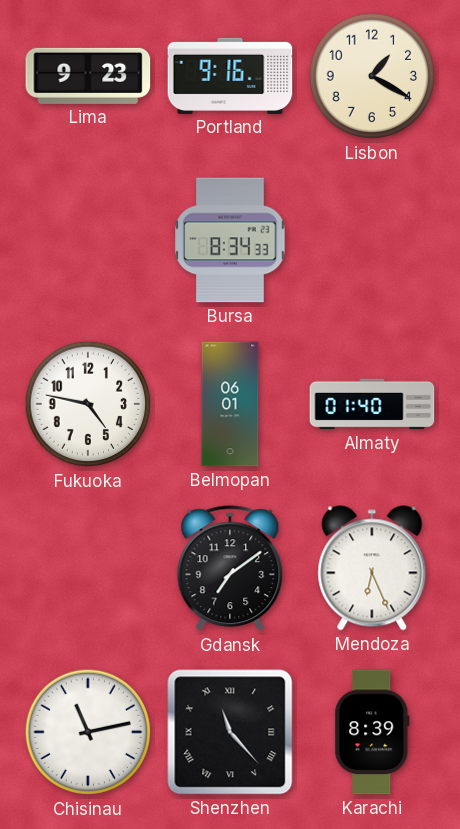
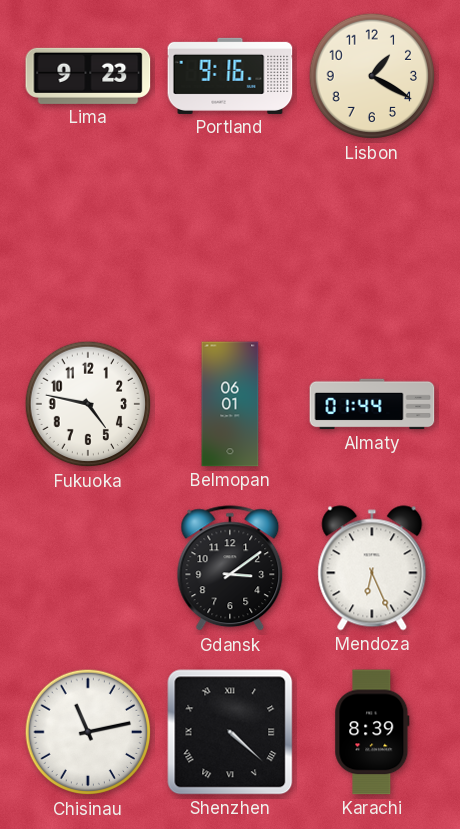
Bursa: 8:34 -> none
Almaty: 01:40 -> 01:44
Gdansk: 7:09 -> 3:09
Shenzhen: 11:23 -> 4:22
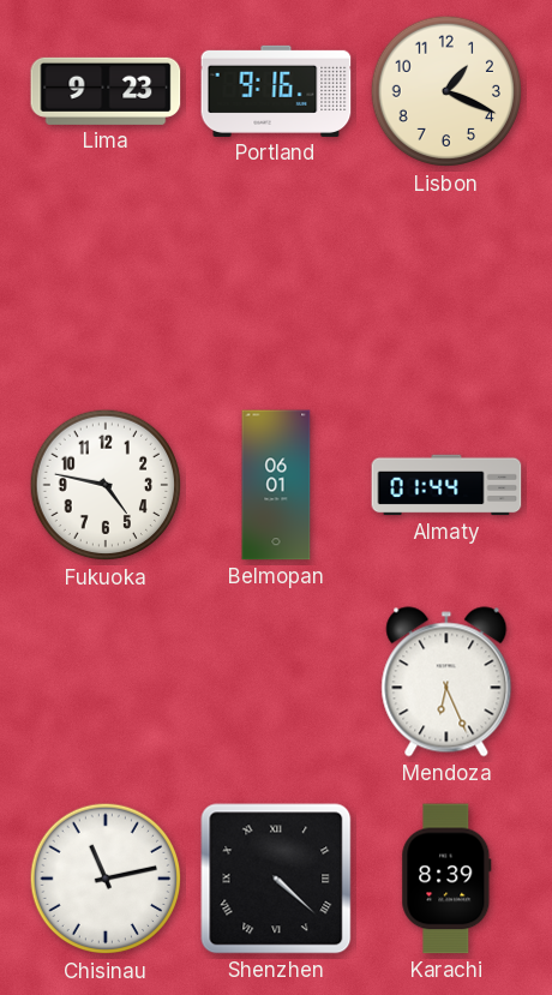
Lisbon: 1:20 -> 1:19
Gdansk: 3:09 -> none
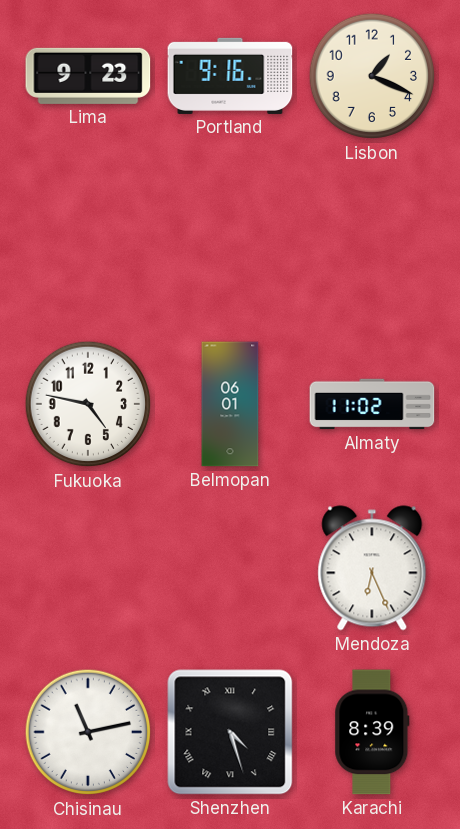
Almaty: 01:44 -> 11:02
Shenzhen: 4:22 -> 4:27
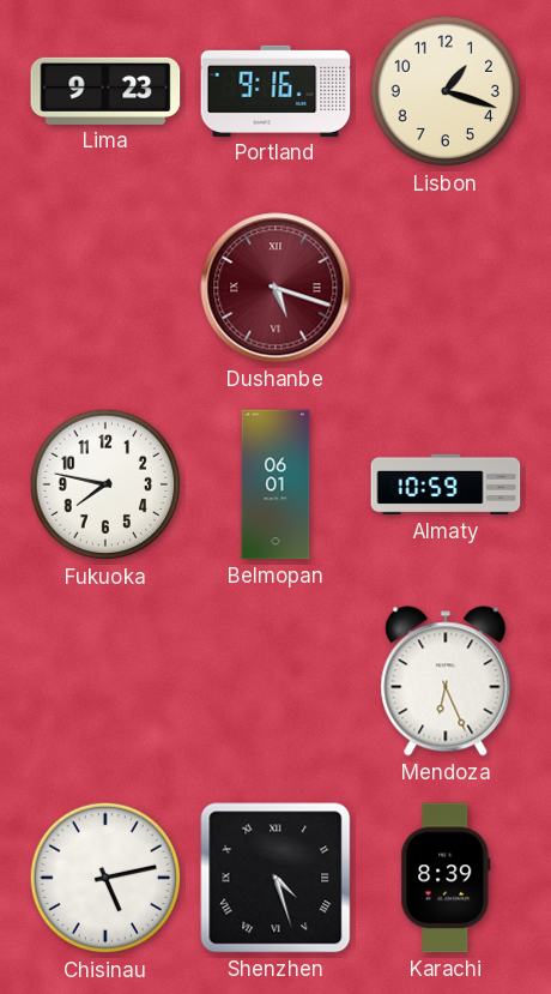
Lisbon: 1:19 -> 1:18
Dushanbe: none -> 5:18
Fukuoka: 4:47 -> 7:47
Almaty: 11:02 -> 10:59
Chisinau: 11:13 -> 5:13
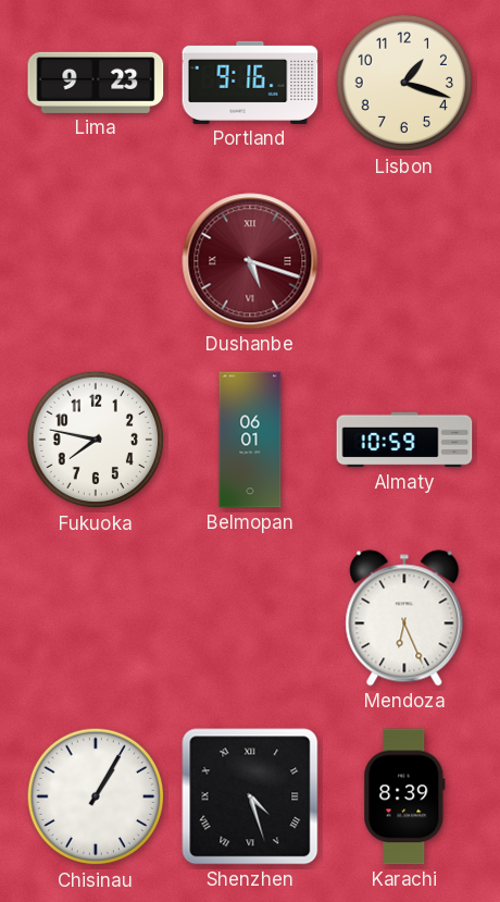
Chisinau: 5:13 -> 1:05
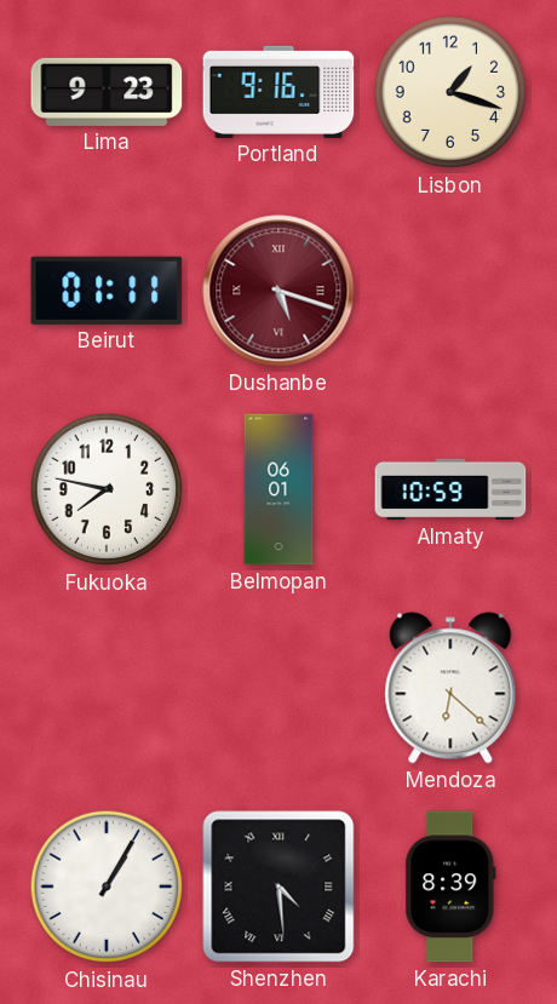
Beirut: none -> 01:11
Mendoza: 6:26 -> 6:22
Shenzhen: 4:27 -> 4:29
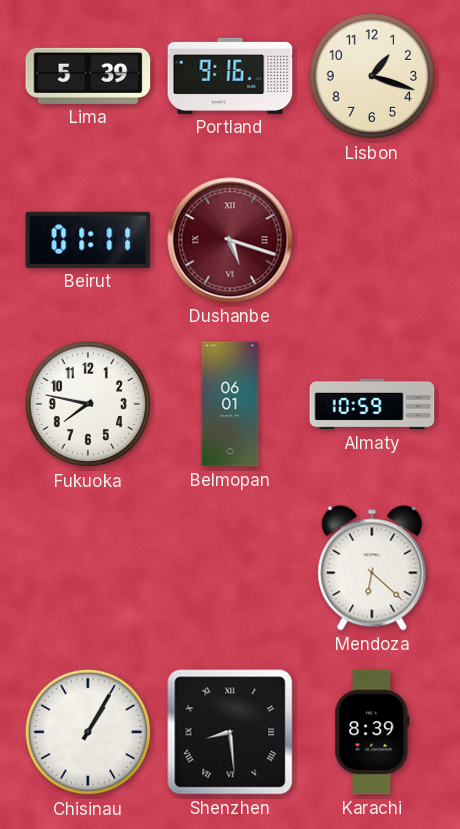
Lima: 9:23 -> 5:39
Shenzhen: 4:29 -> 8:29
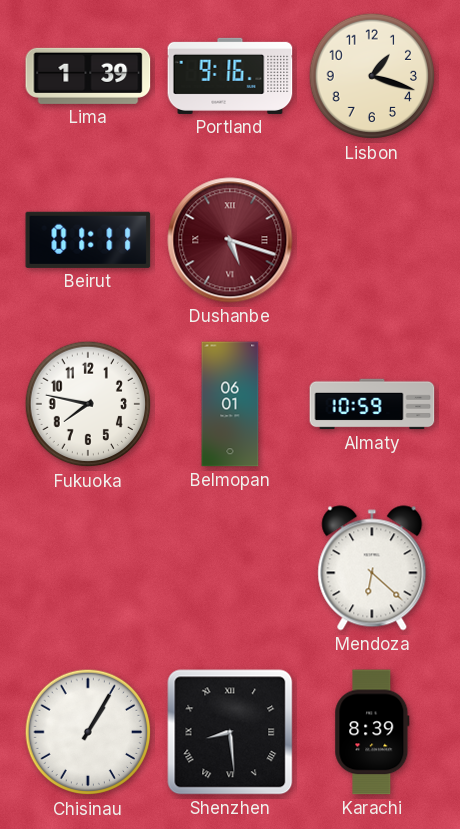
Lima: 5:39 -> 1:39
